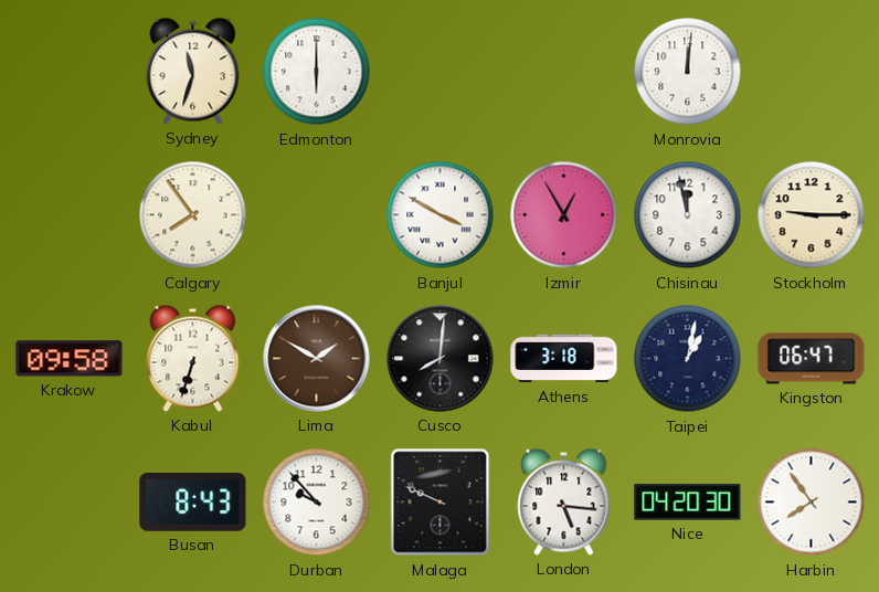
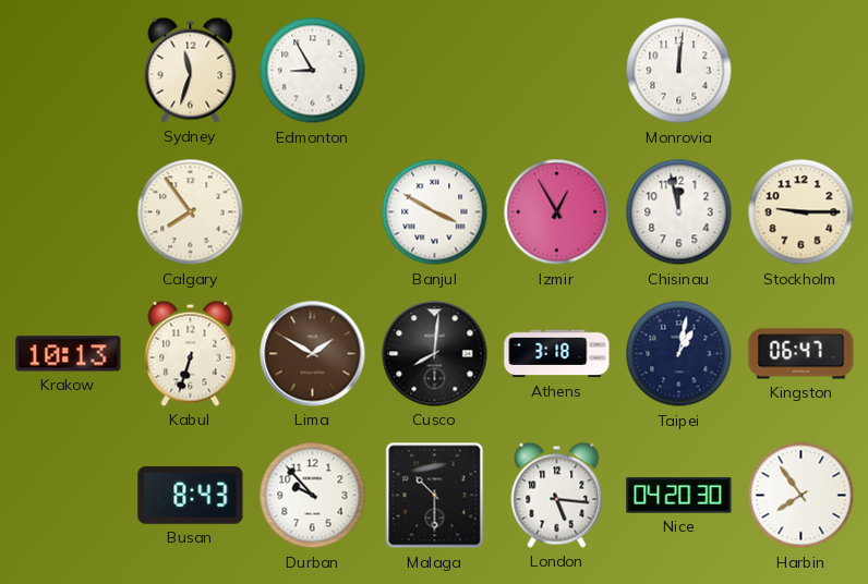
Edmonton: 6:00 -> 8:55
Krakow: 09:58 -> 10:13
Malaga: 9:49 -> 10:30
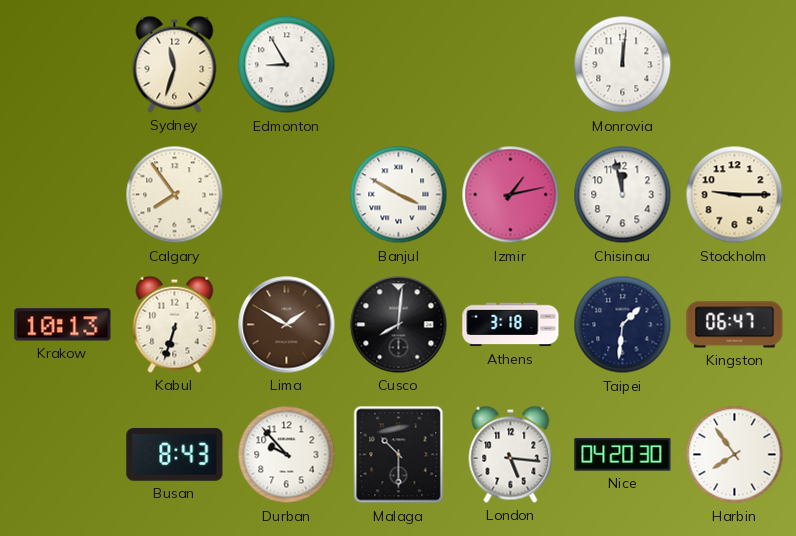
Izmir: 12:55 -> 1:13
Taipei: 1:02 -> 1:31
